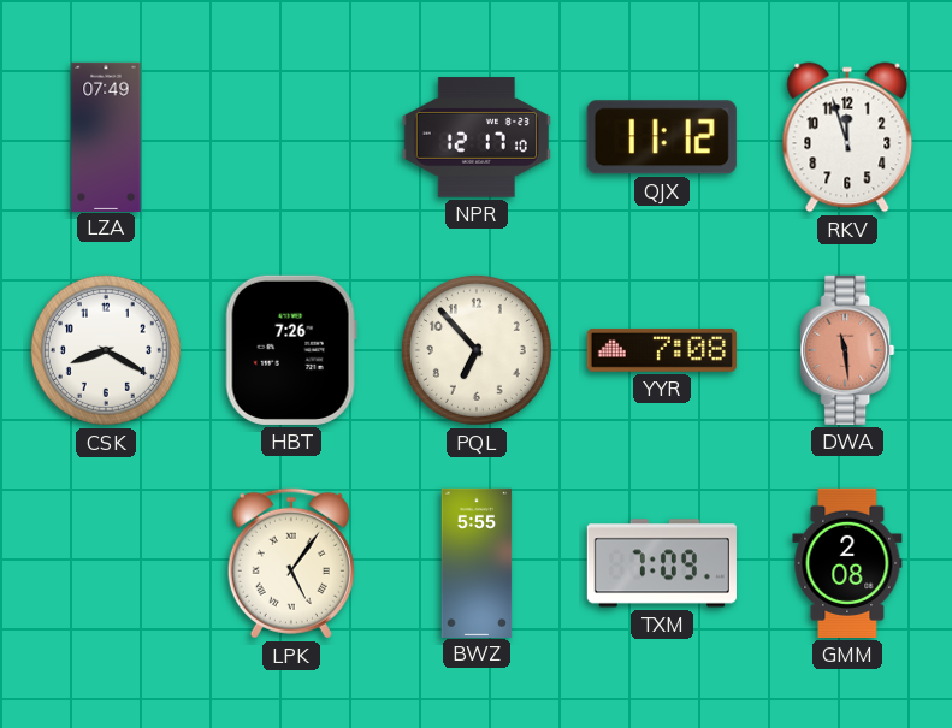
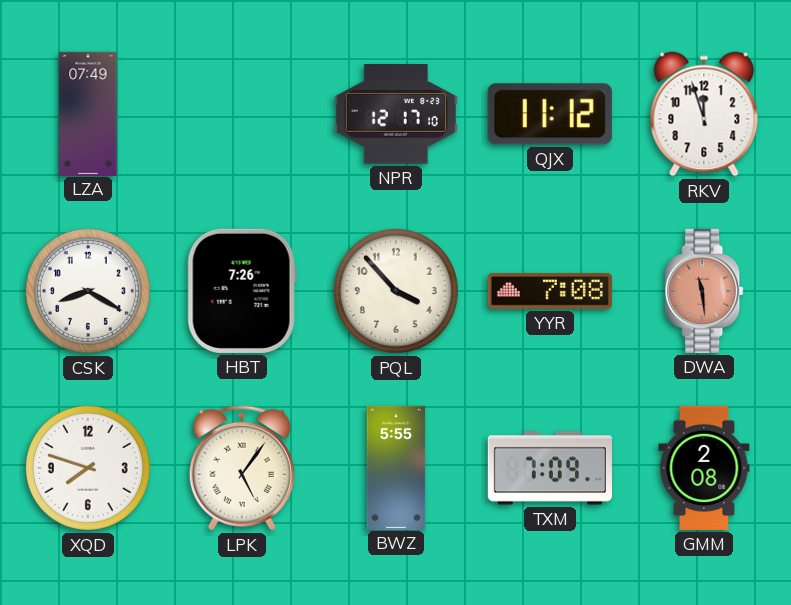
PQL: 6:53 -> 3:53
XQD: none -> 7:48
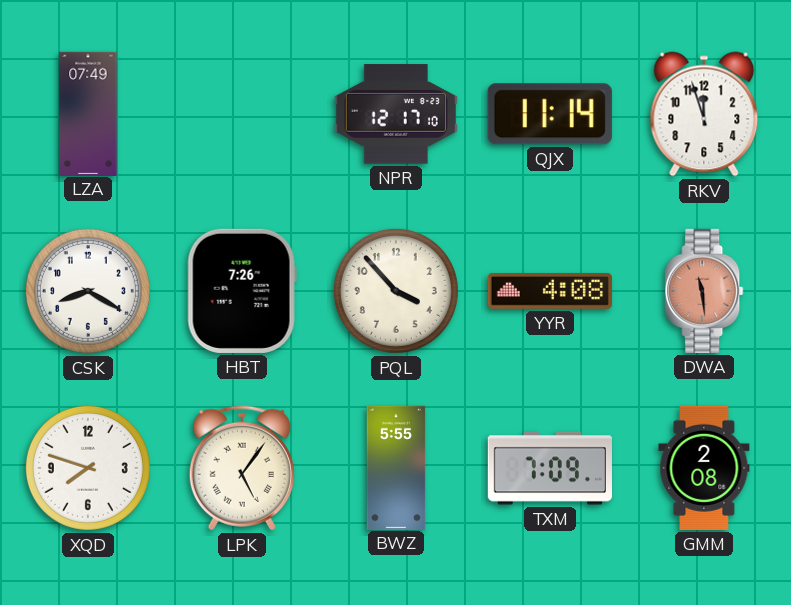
QJX: 11:12 -> 11:14
YYR: 7:08 -> 4:08
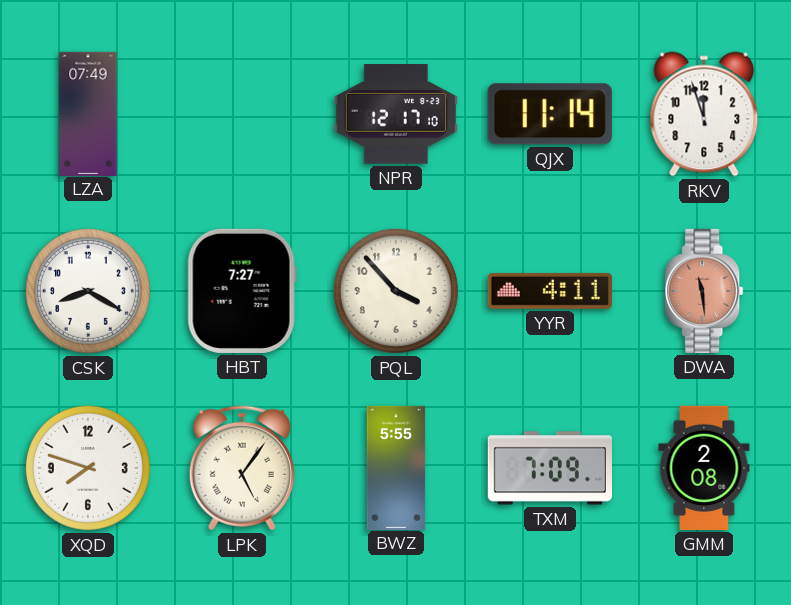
HBT: 7:26 -> 7:27
YYR: 4:08 -> 4:11
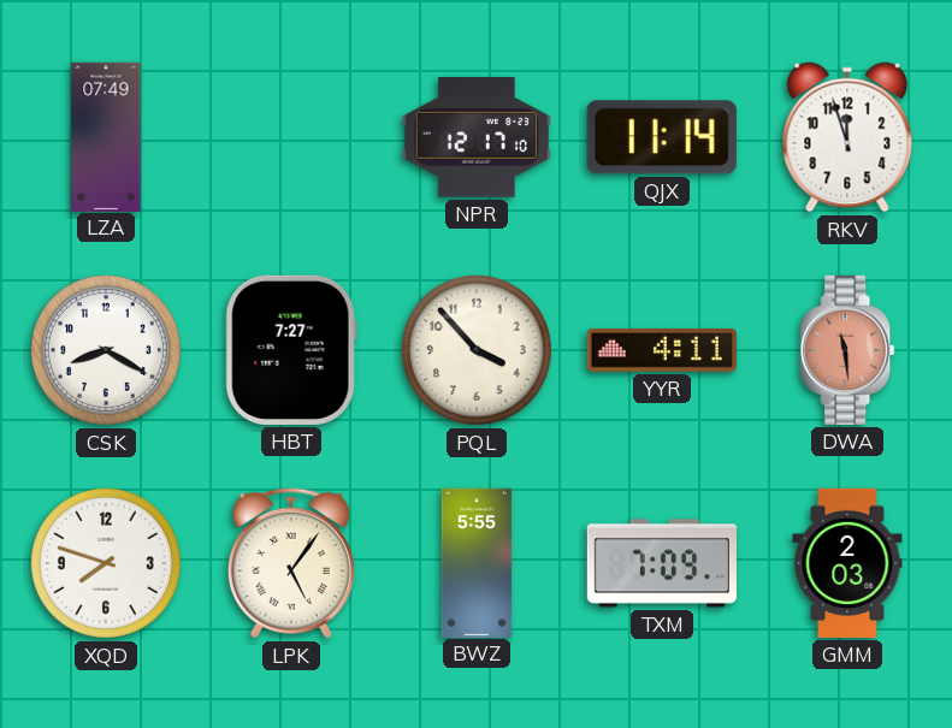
GMM: 2:08 -> 2:03
